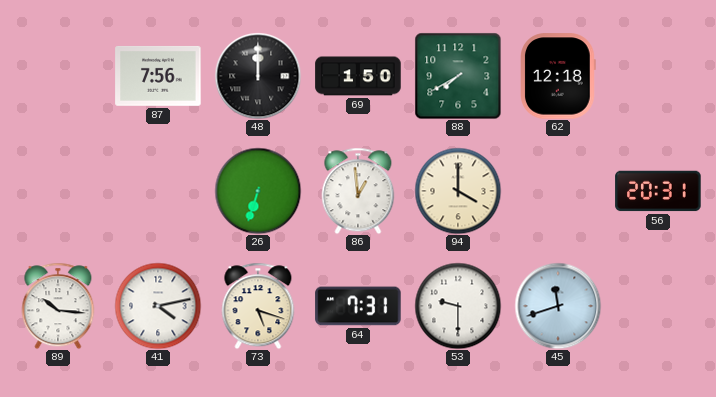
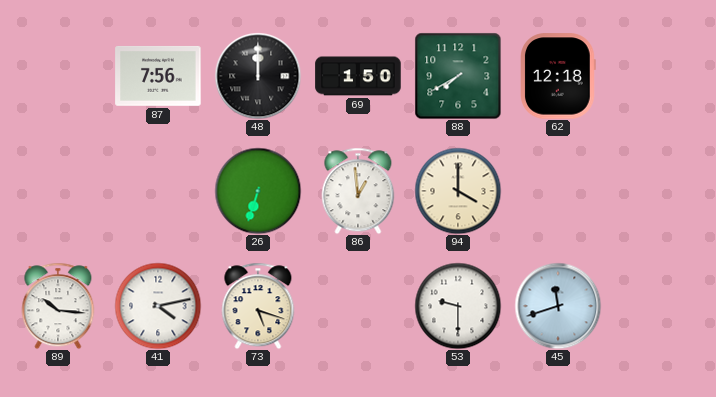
56: 20:31 -> none
64: 7:31 -> none
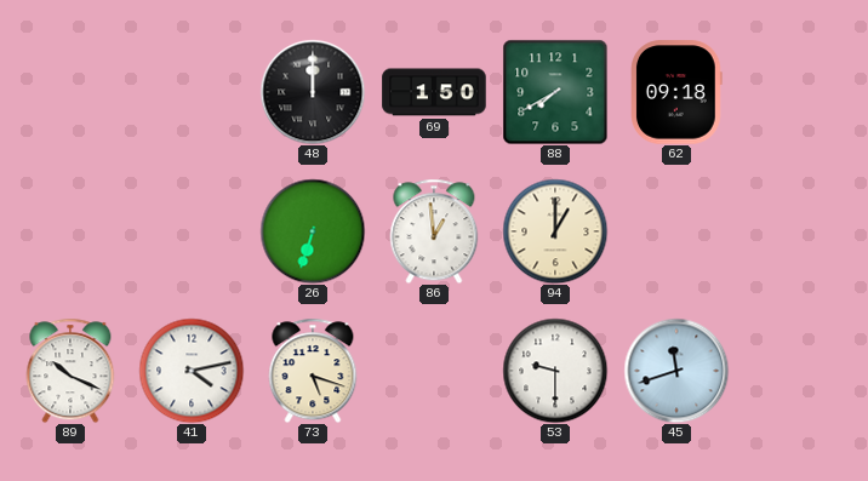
87: 7:56 -> none
62: 12:18 -> 09:18
94: 4:00 -> 1:00
89: 10:16 -> 10:19
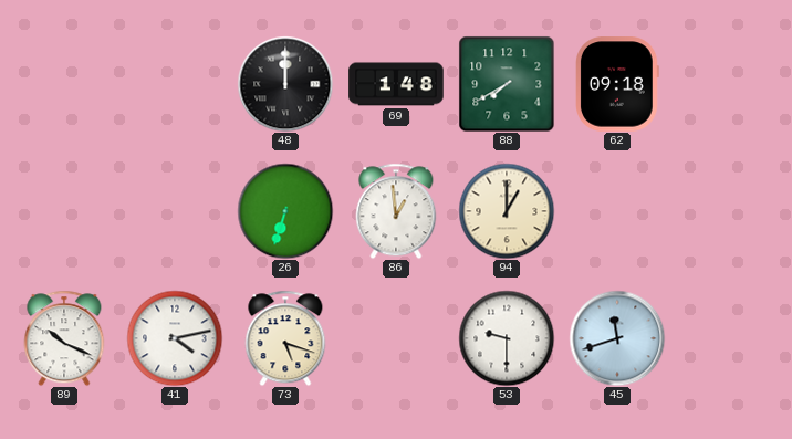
69: 1:50 -> 1:48
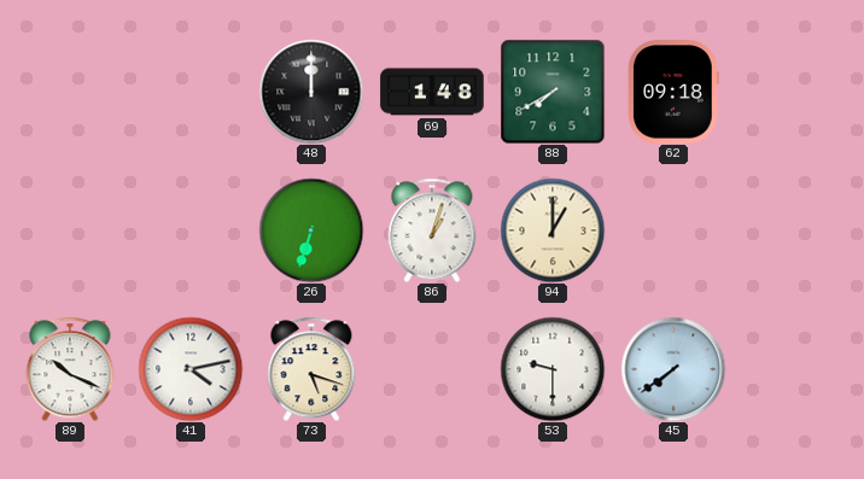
86: 12:59 -> 1:03
45: 11:42 -> 7:39
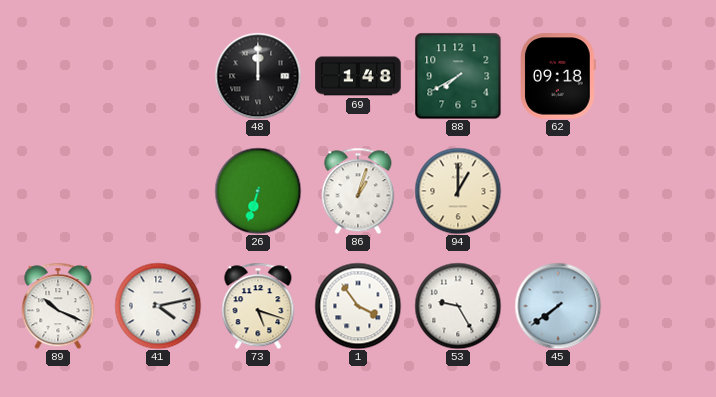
1: none -> 3:54
53: 9:30 -> 9:25
